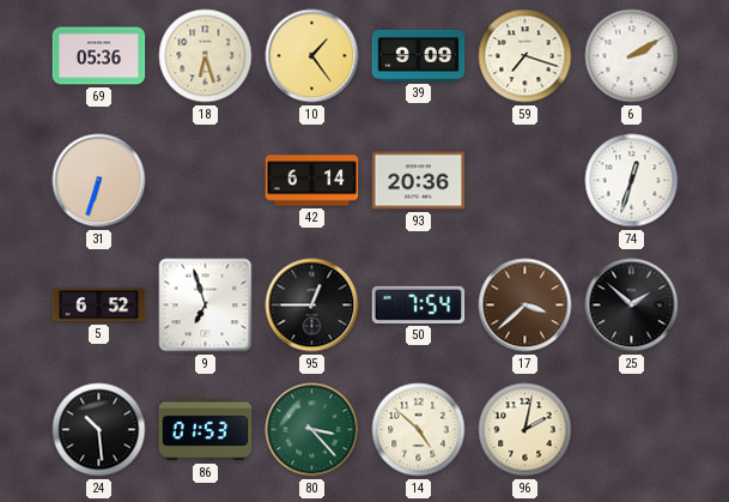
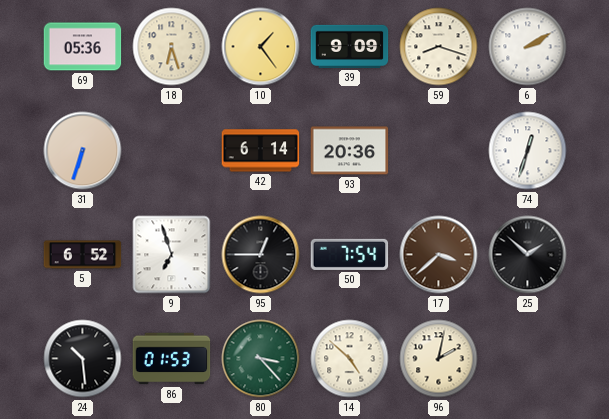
59: 7:18 -> 8:18
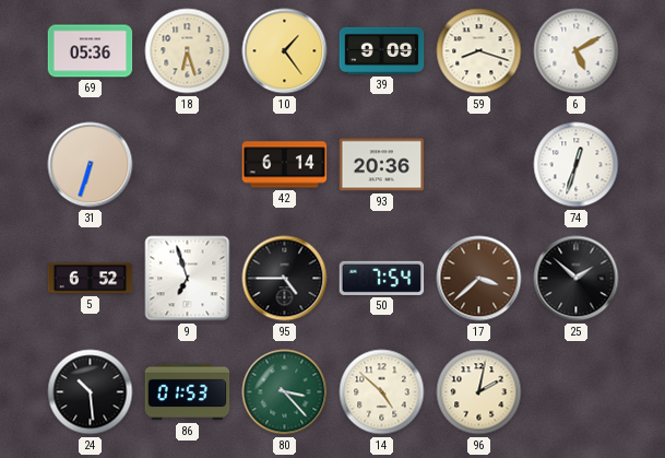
6: 2:10 -> 5:10
95: 12:45 -> 4:45
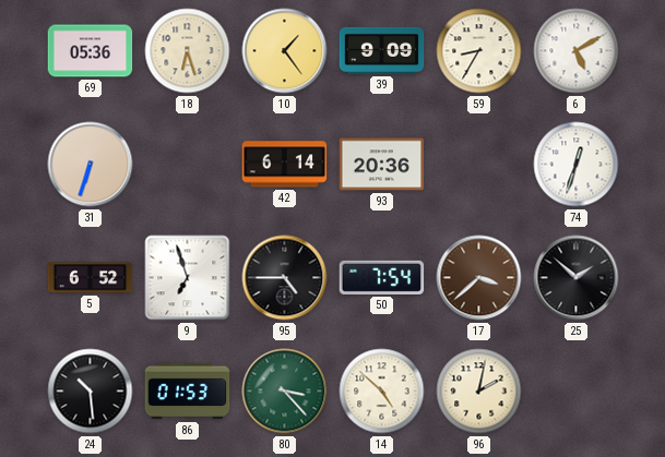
59: 8:18 -> 8:35
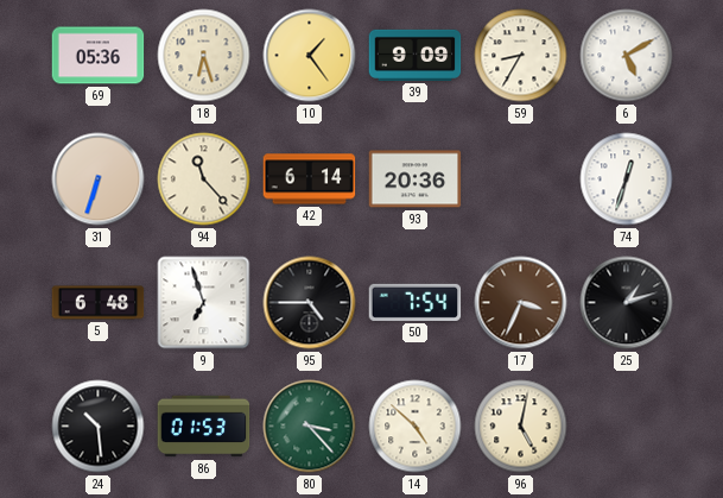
94: none -> 11:23
5: 6:52 -> 6:48
17: 3:38 -> 3:34
25: 1:52 -> 1:12
96: 2:02 -> 5:02
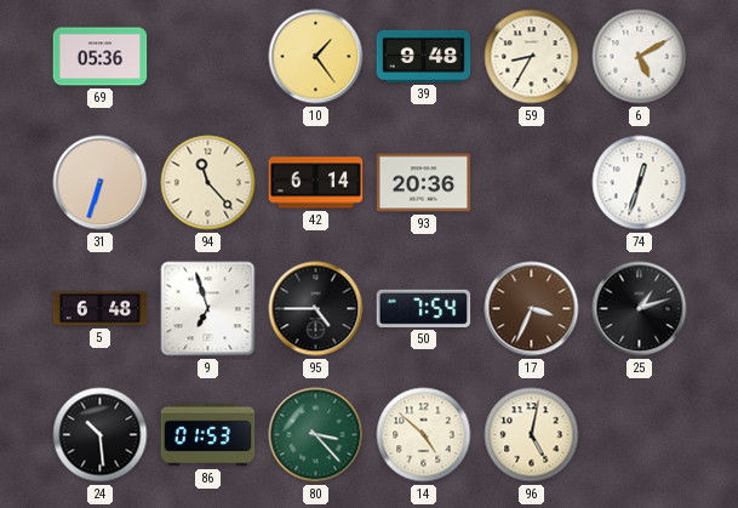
18: 6:27 -> none
39: 9:09 -> 9:48
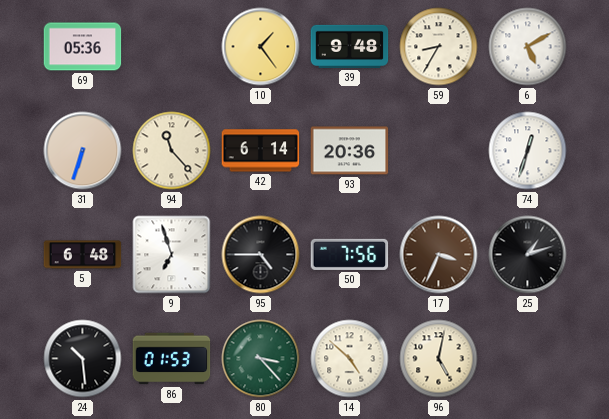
50: 7:54 -> 7:56
